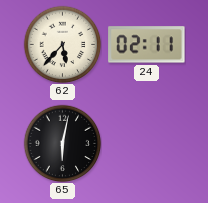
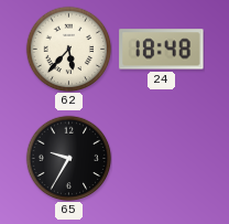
24: 02:11 -> 18:48
65: 6:02 -> 9:35
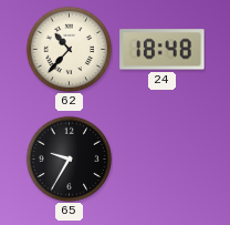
62: 5:37 -> 10:37
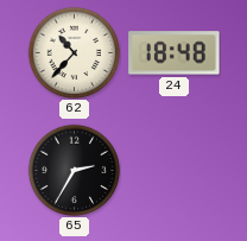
65: 9:35 -> 2:35
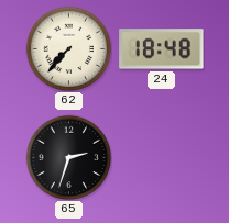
62: 10:37 -> 7:37
65: 2:35 -> 2:33
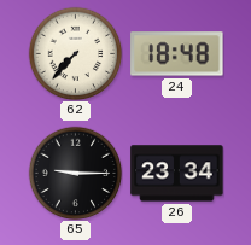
65: 2:33 -> 9:15
26: none -> 23:34
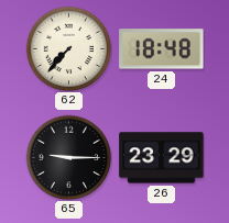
26: 23:34 -> 23:29
